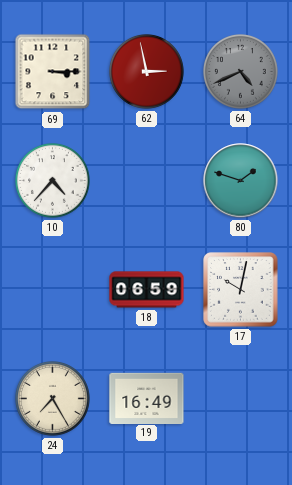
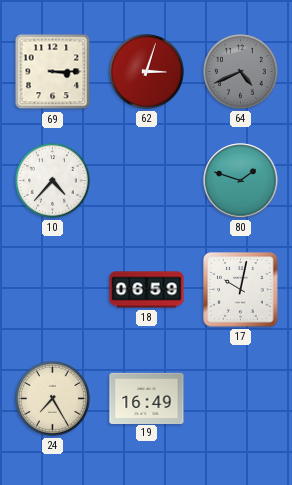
62: 2:58 -> 3:03
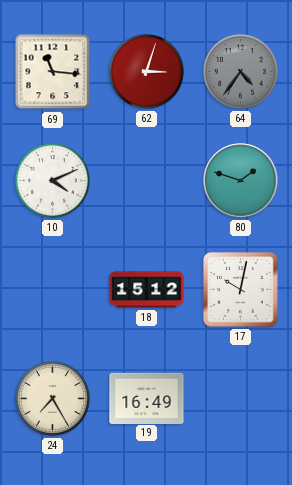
69: 3:15 -> 11:16
64: 4:41 -> 4:36
10: 4:37 -> 4:11
18: 06:59 -> 15:12
